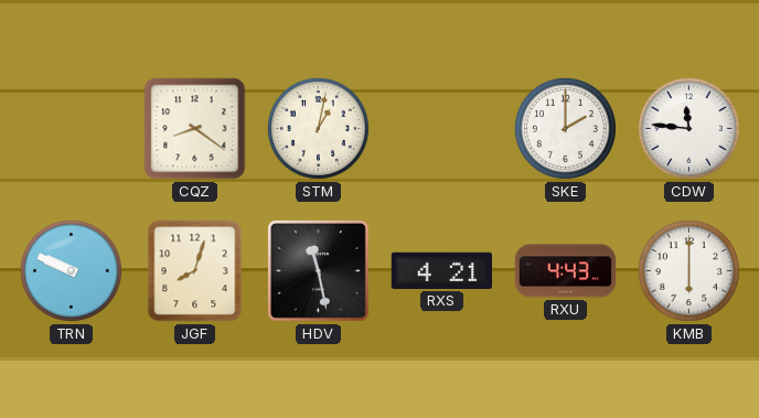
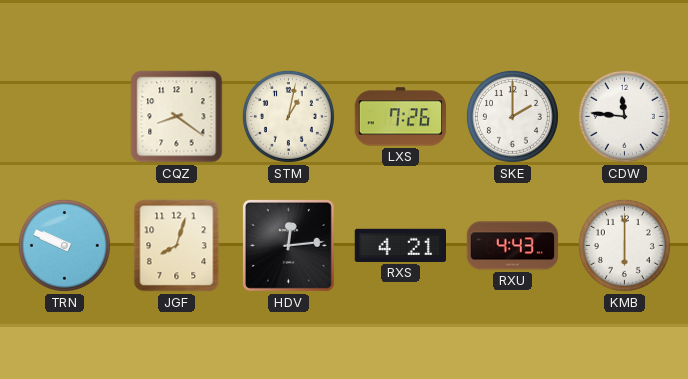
LXS: none -> 7:26
HDV: 11:28 -> 12:14
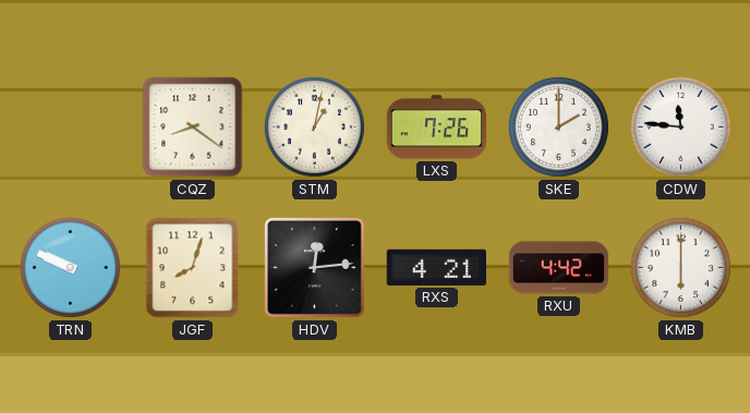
RXU: 4:43 -> 4:42
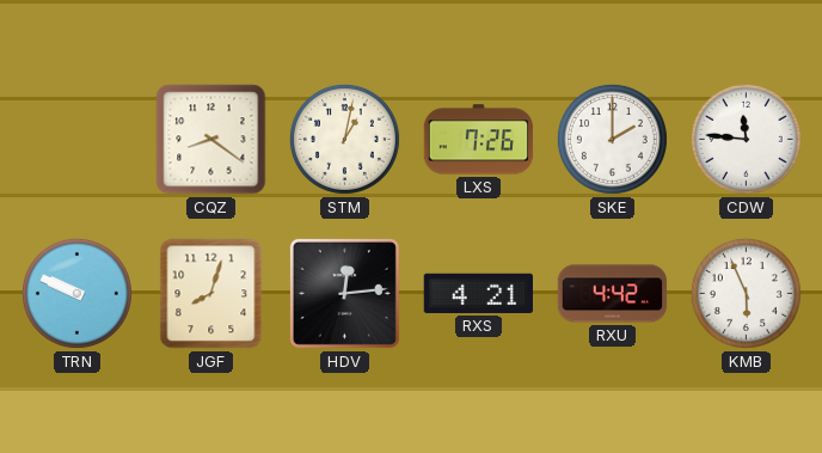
KMB: 6:00 -> 5:56
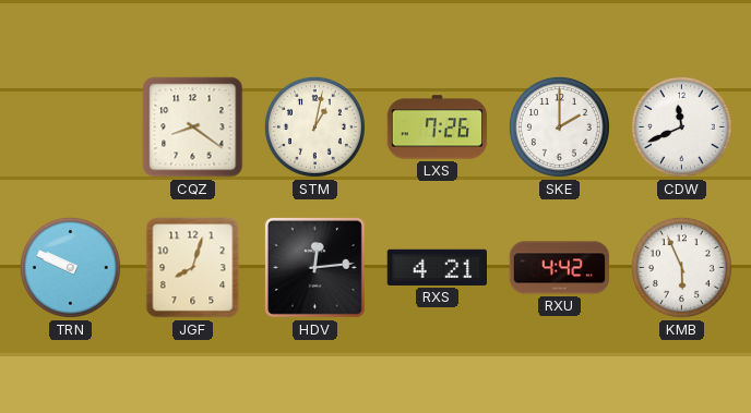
CDW: 11:46 -> 11:41
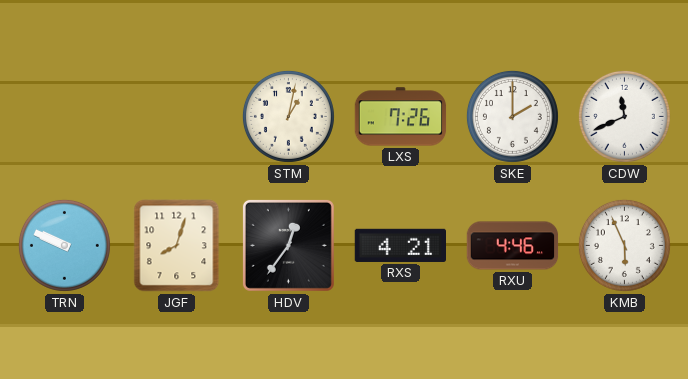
CQZ: 8:21 -> none
HDV: 12:14 -> 12:36
RXU: 4:42 -> 4:46
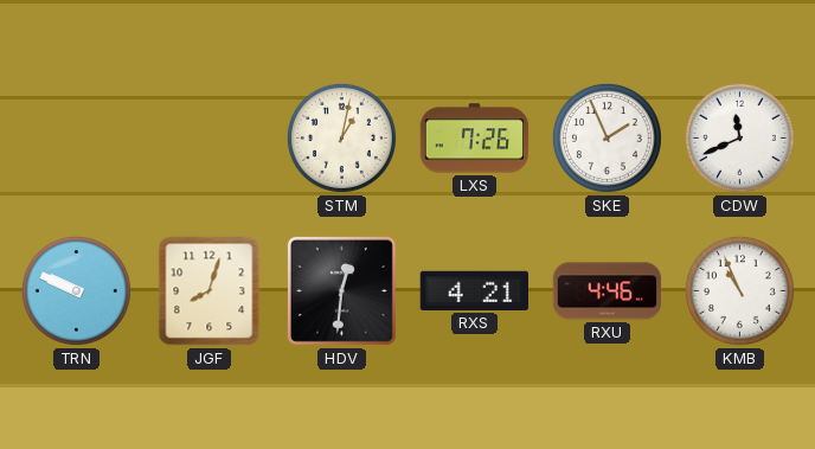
SKE: 2:00 -> 1:56
HDV: 12:36 -> 12:31
KMB: 5:56 -> 10:56
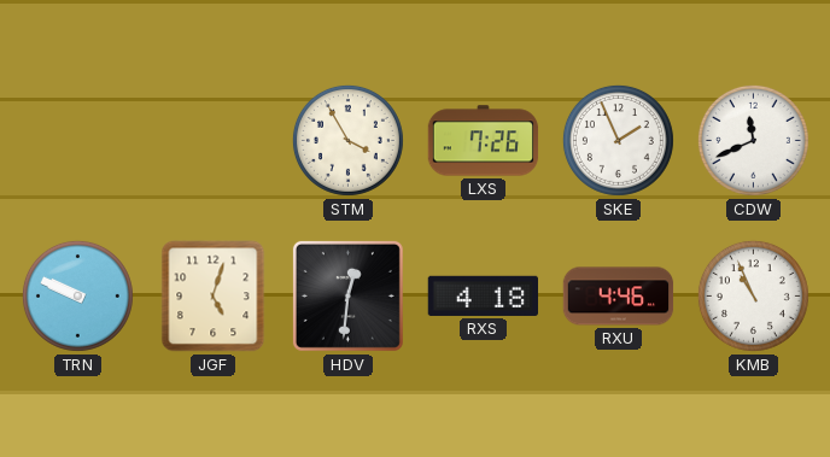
STM: 1:02 -> 3:55
JGF: 8:03 -> 5:03
RXS: 4:21 -> 4:18
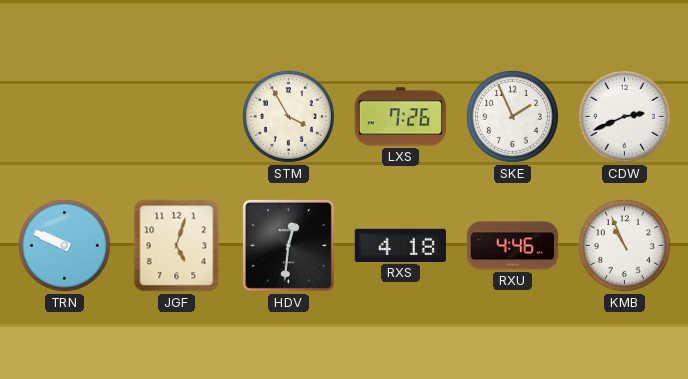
CDW: 11:41 -> 2:41
